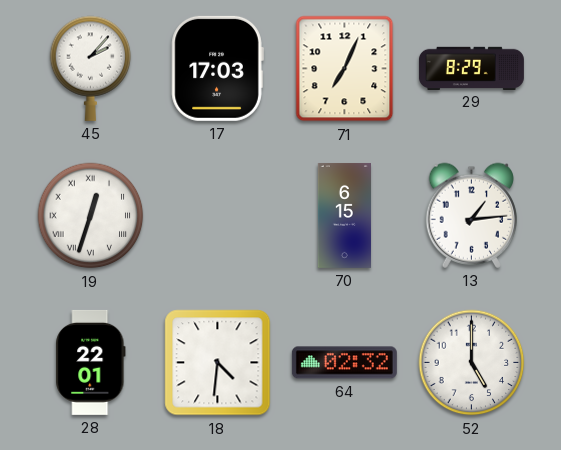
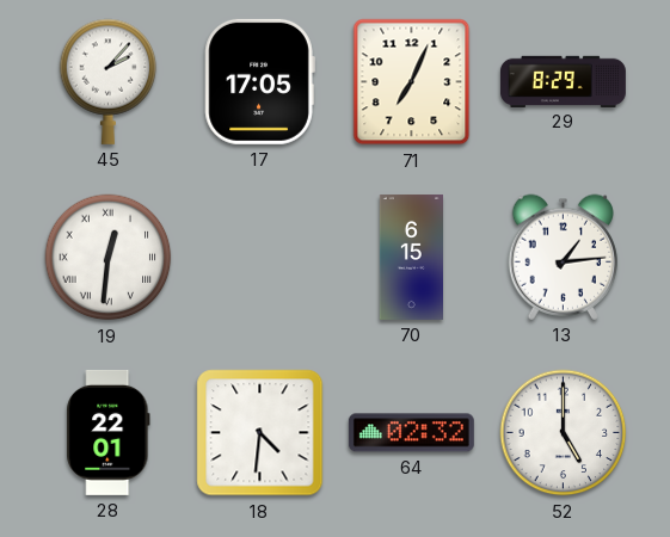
17: 17:03 -> 17:05
19: 12:33 -> 12:31
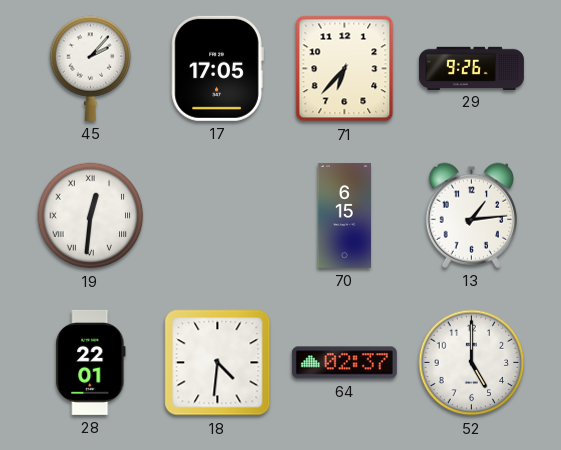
71: 7:04 -> 6:37
29: 8:29 -> 9:26
64: 02:32 -> 02:37
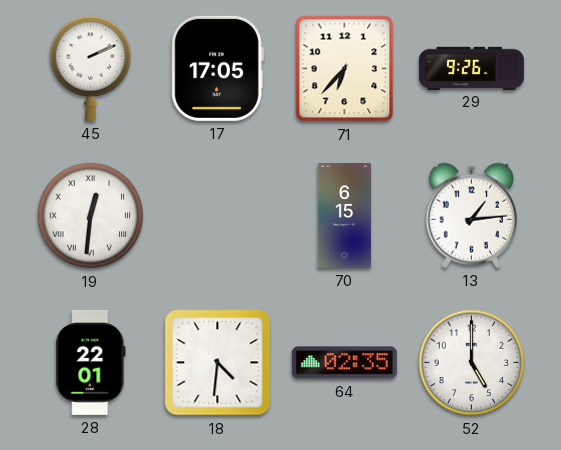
45: 2:07 -> 2:11
64: 02:37 -> 02:35
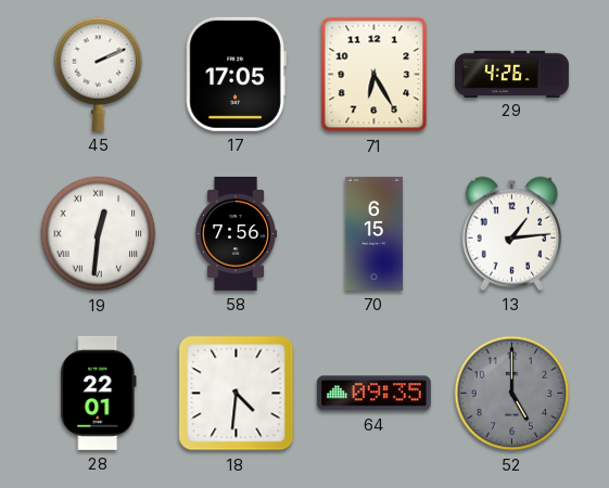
71: 6:37 -> 6:25
29: 9:26 -> 4:26
58: none -> 7:56
64: 02:35 -> 09:35
52 dial: white -> grey
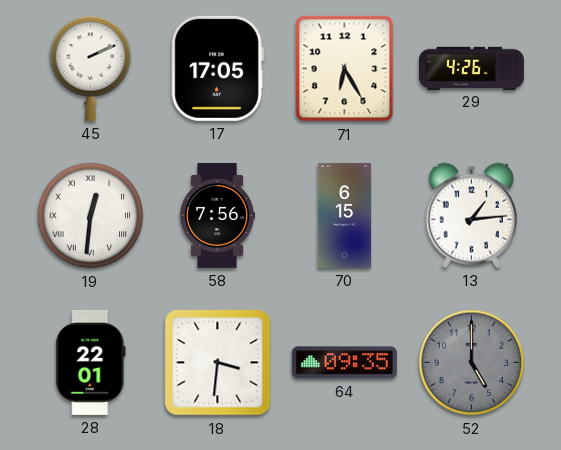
18: 4:31 -> 3:31
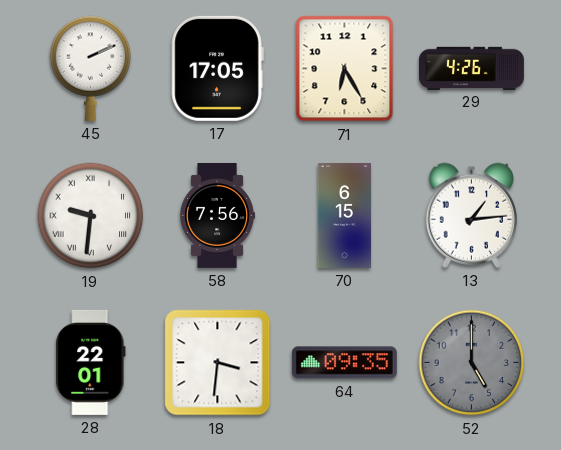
19: 12:31 -> 9:31
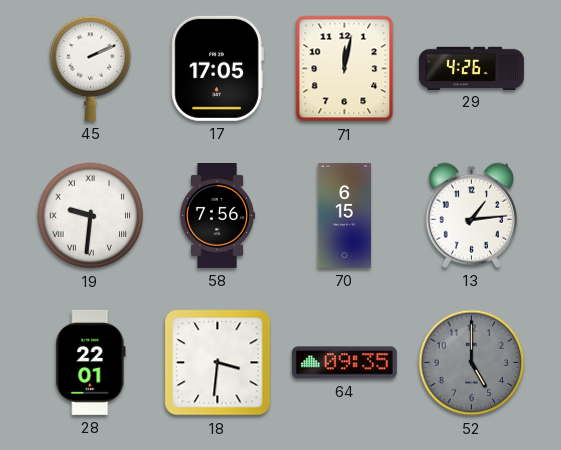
71: 6:25 -> 12:02
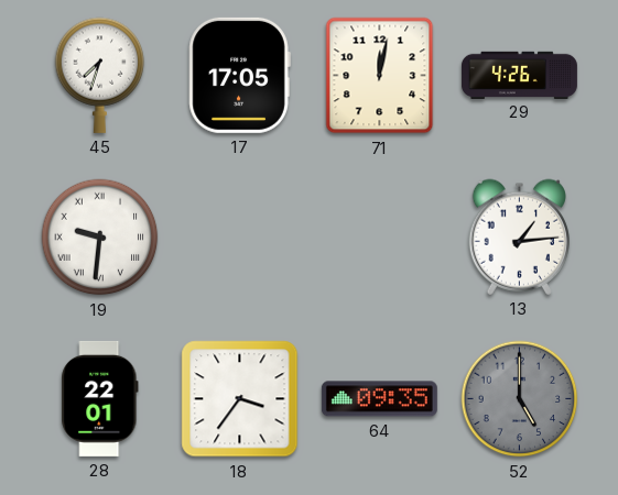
45: 2:11 -> 7:33
58: 7:56 -> none
70: 6:15 -> none
18: 3:31 -> 3:36
